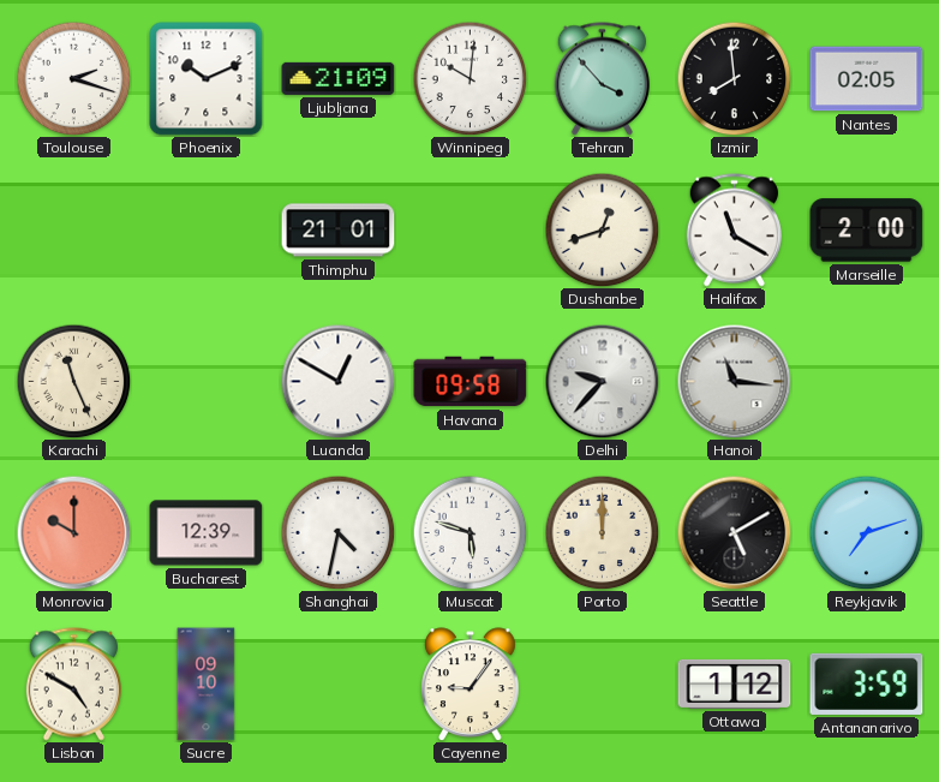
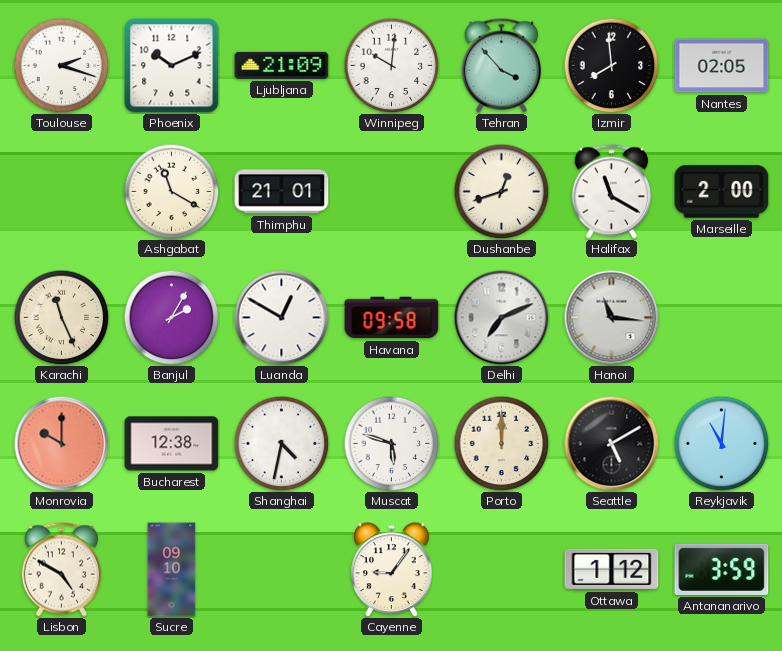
Ashgabat: none -> 11:20
Banjul: none -> 2:05
Delhi: 9:37 -> 7:11
Bucharest: 12:39 -> 12:38
Reykjavik: 7:12 -> 11:01
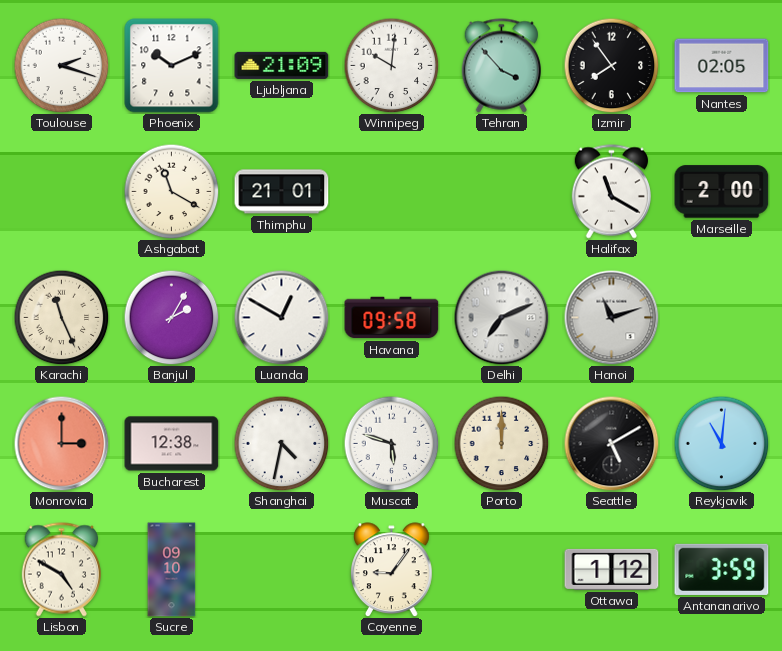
Izmir: 7:59 -> 7:54
Dushanbe: 12:42 -> none
Hanoi: 11:16 -> 11:12
Monrovia: 10:00 -> 3:00
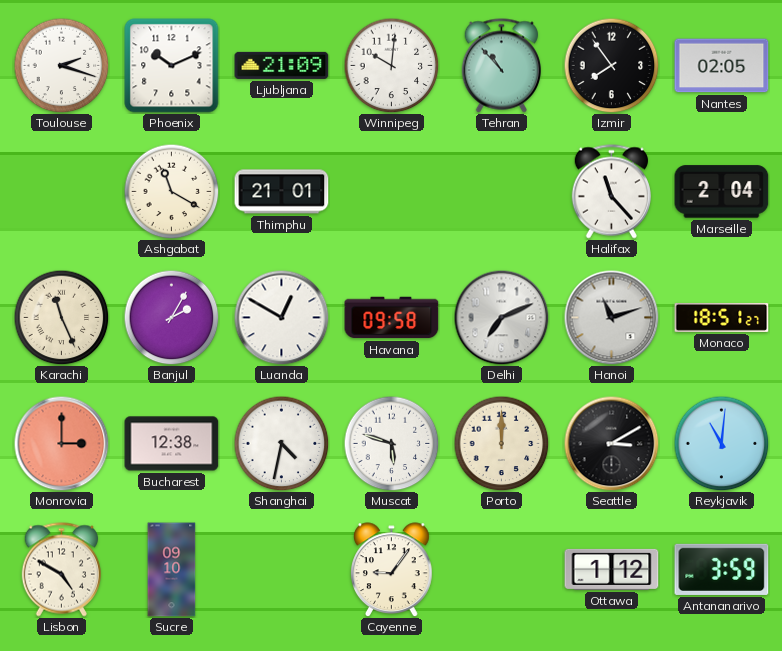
Tehran: 3:53 -> 10:53
Halifax: 11:20 -> 11:23
Marseille: 2:00 -> 2:04
Monaco: none -> 18:51
Seattle: 5:10 -> 3:10
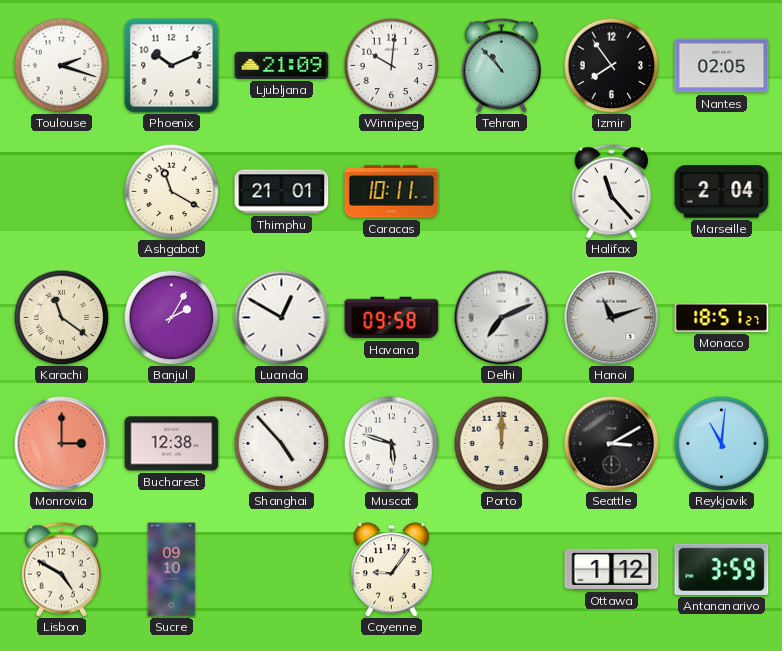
Caracas: none -> 10:11
Karachi: 11:26 -> 11:21
Shanghai: 4:32 -> 4:53
